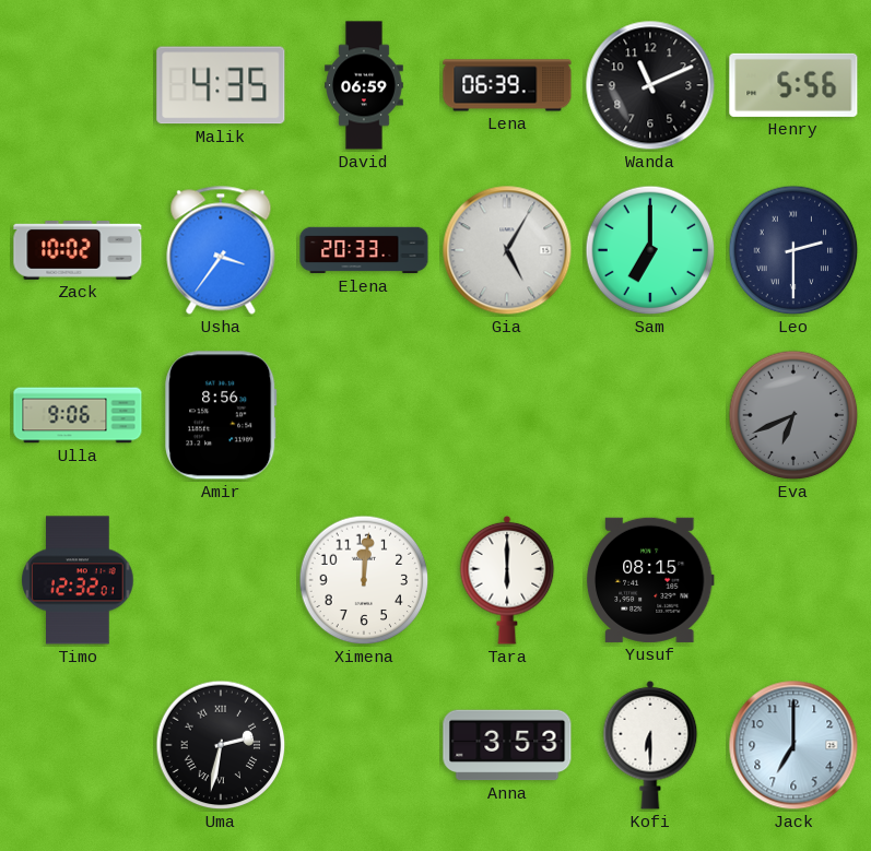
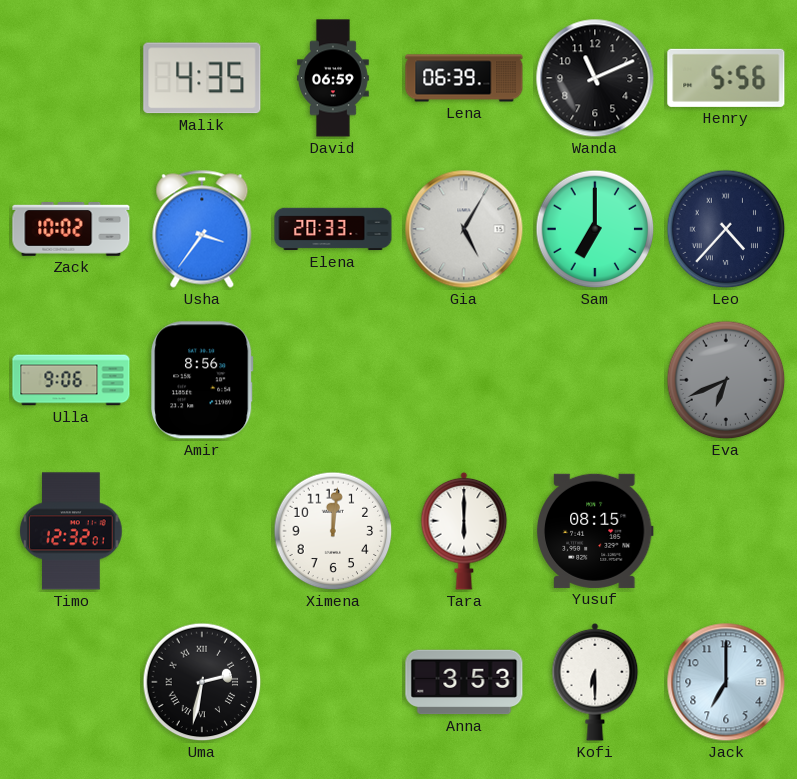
Leo: 2:30 -> 4:37
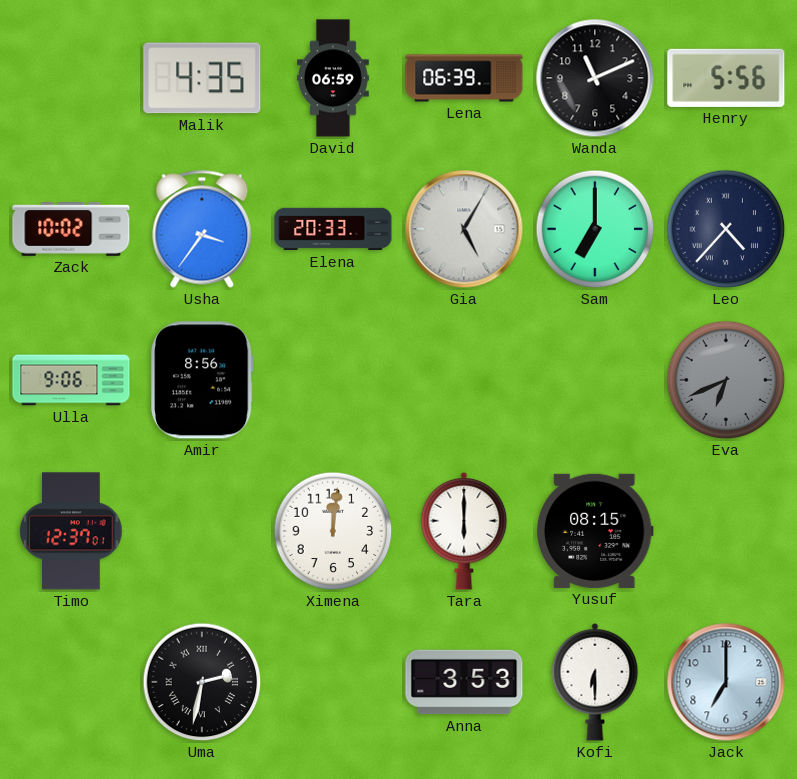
Timo: 12:32 -> 12:37
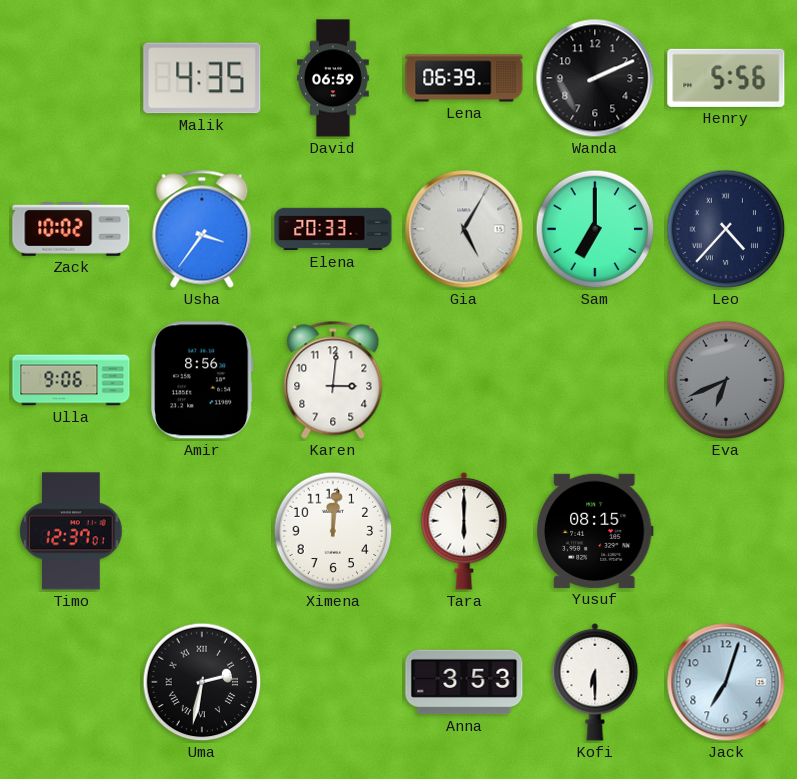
Wanda: 11:11 -> 2:11
Karen: none -> 3:01
Jack: 7:00 -> 7:03
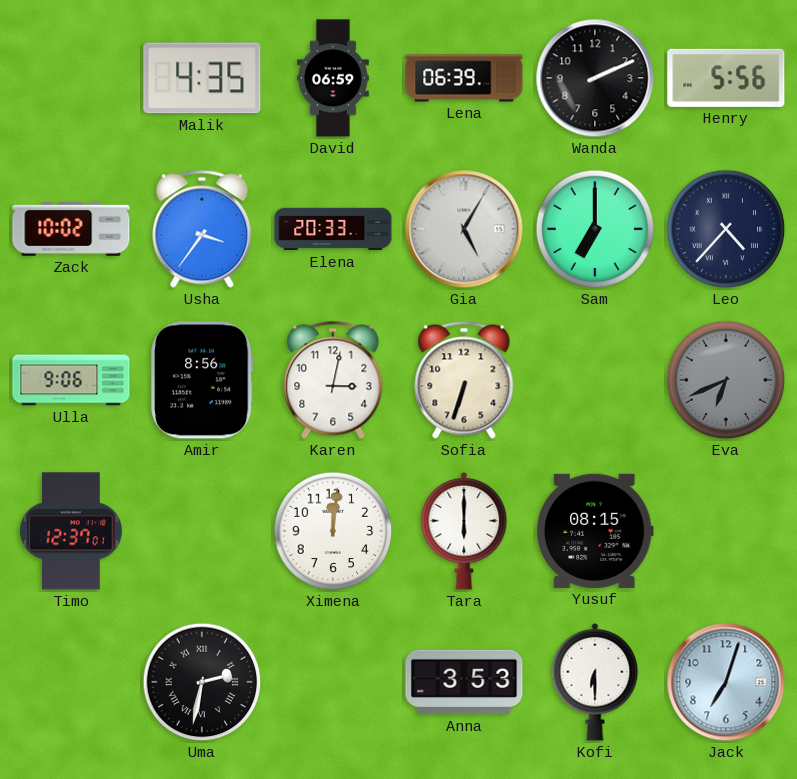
Karen: 3:01 -> 3:02
Sofia: none -> 6:33
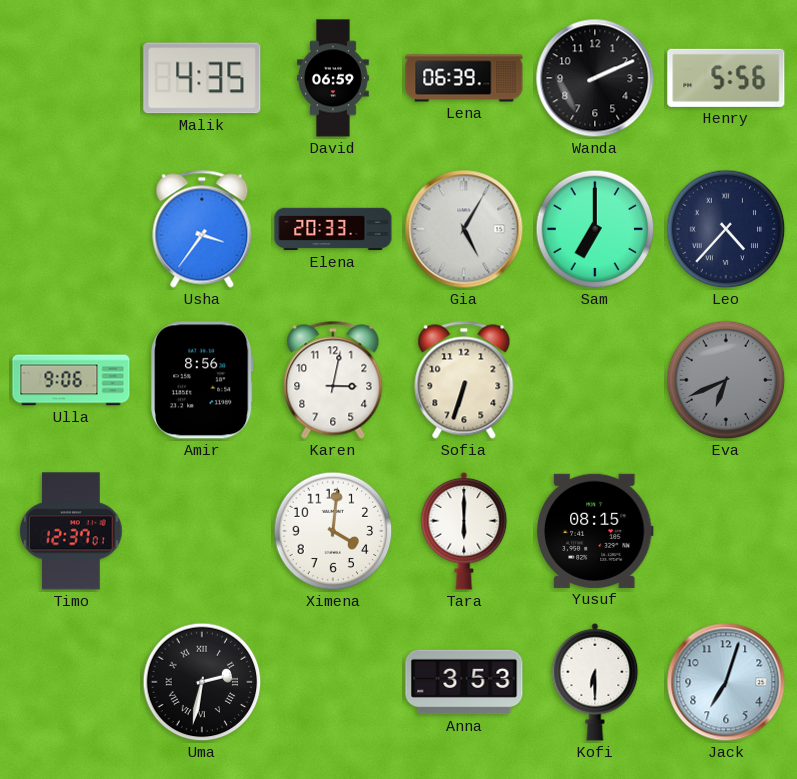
Zack: 10:02 -> none
Ximena: 12:01 -> 4:01
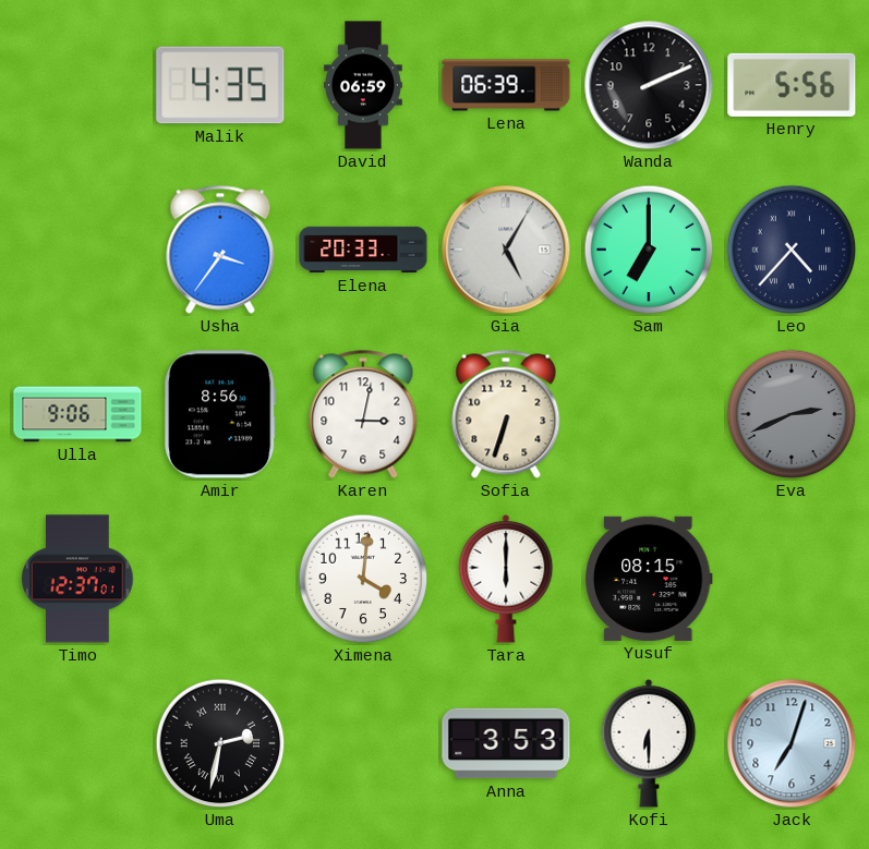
Eva: 6:41 -> 2:41
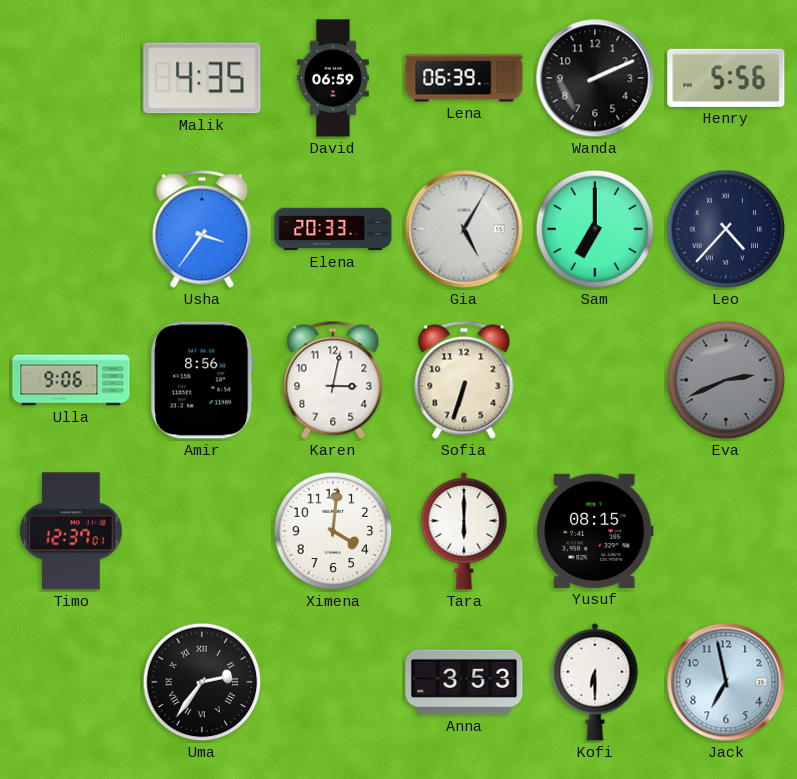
Uma: 2:32 -> 2:36
Jack: 7:03 -> 6:58
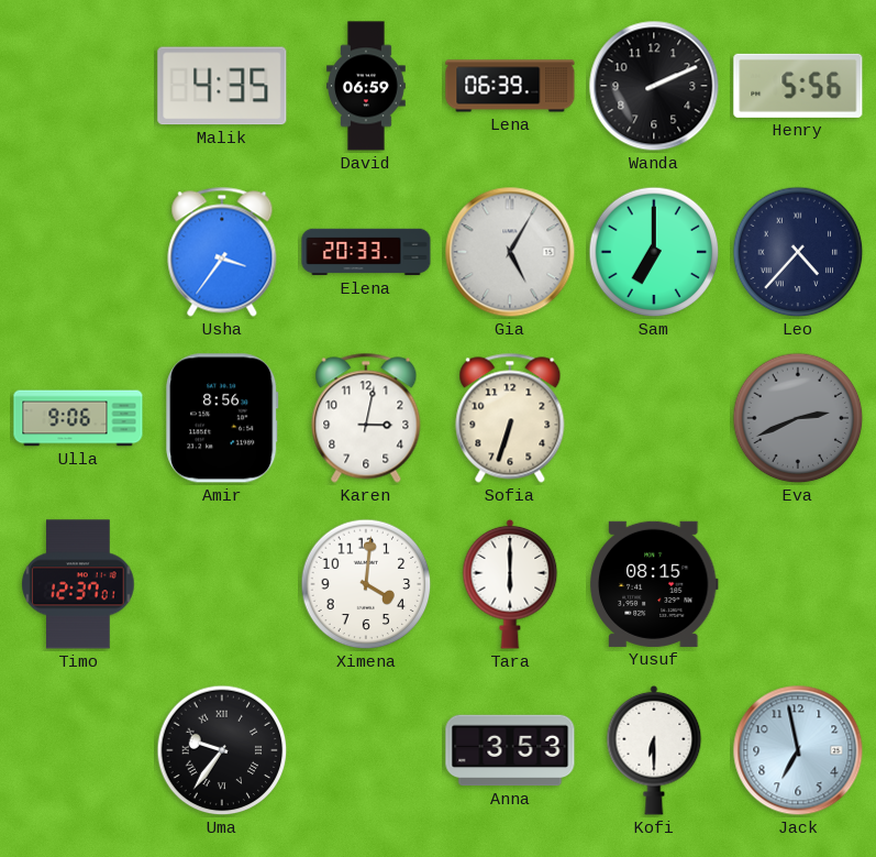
Uma: 2:36 -> 9:36
